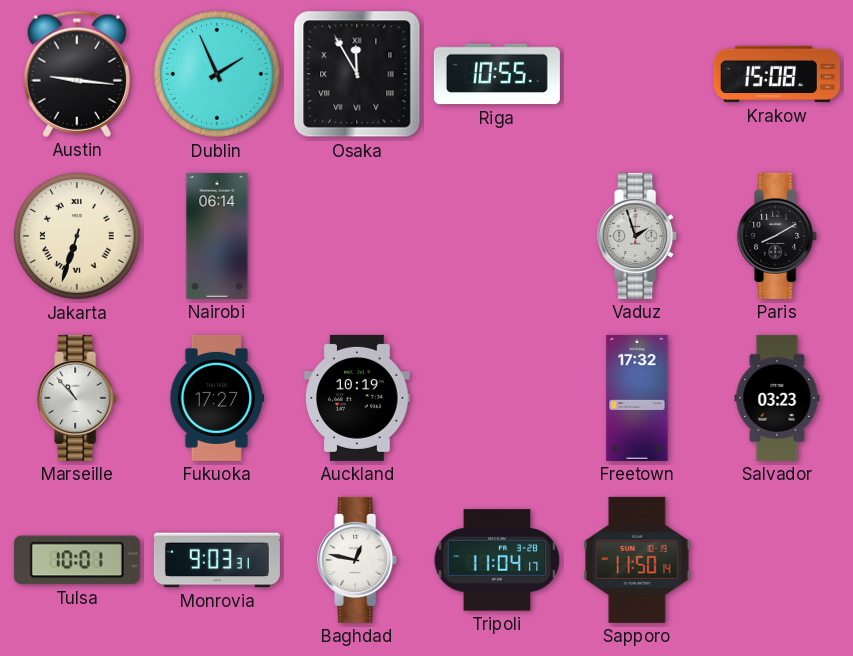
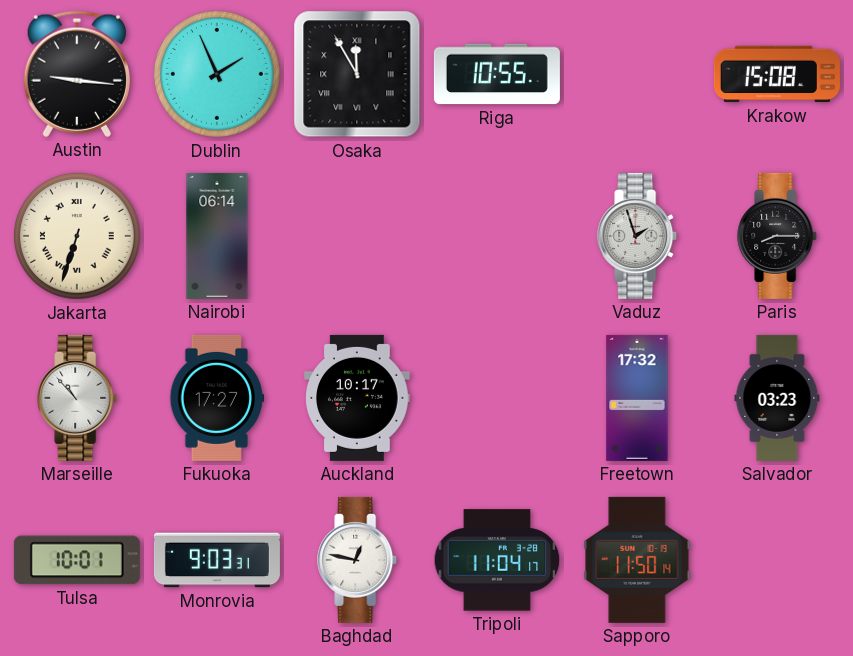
Paris: 8:10 -> 8:15
Auckland: 10:19 -> 10:17
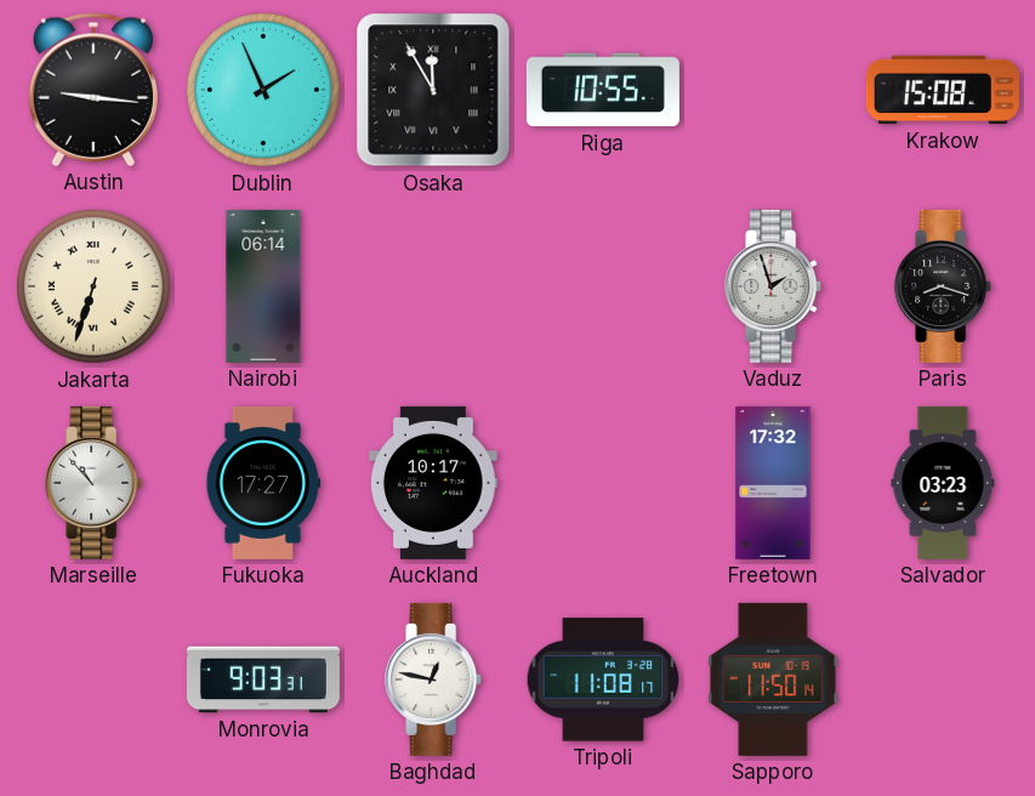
Paris: 8:15 -> 8:18
Tulsa: 10:01 -> none
Tripoli: 11:04 -> 11:08
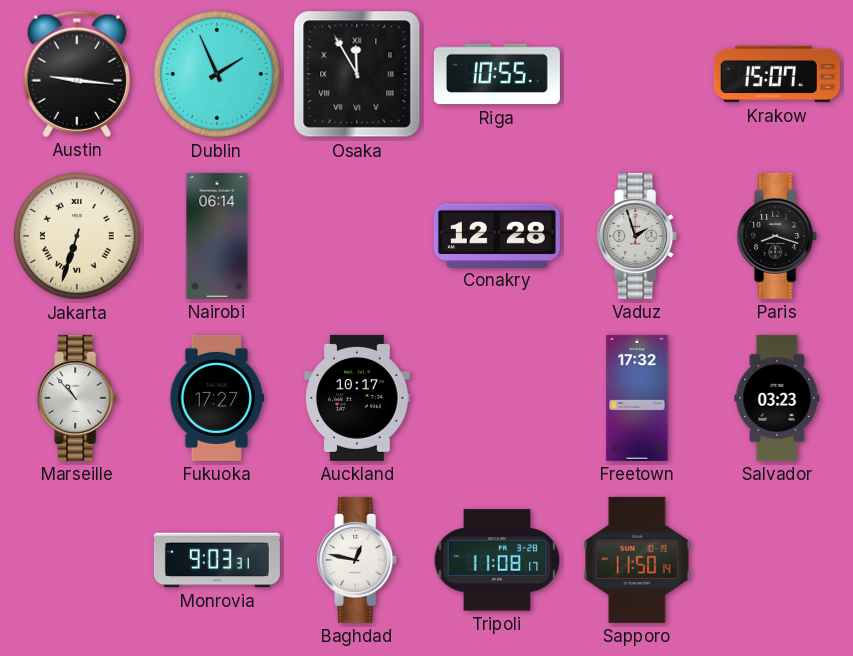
Krakow: 15:08 -> 15:07
Conakry: none -> 12:28
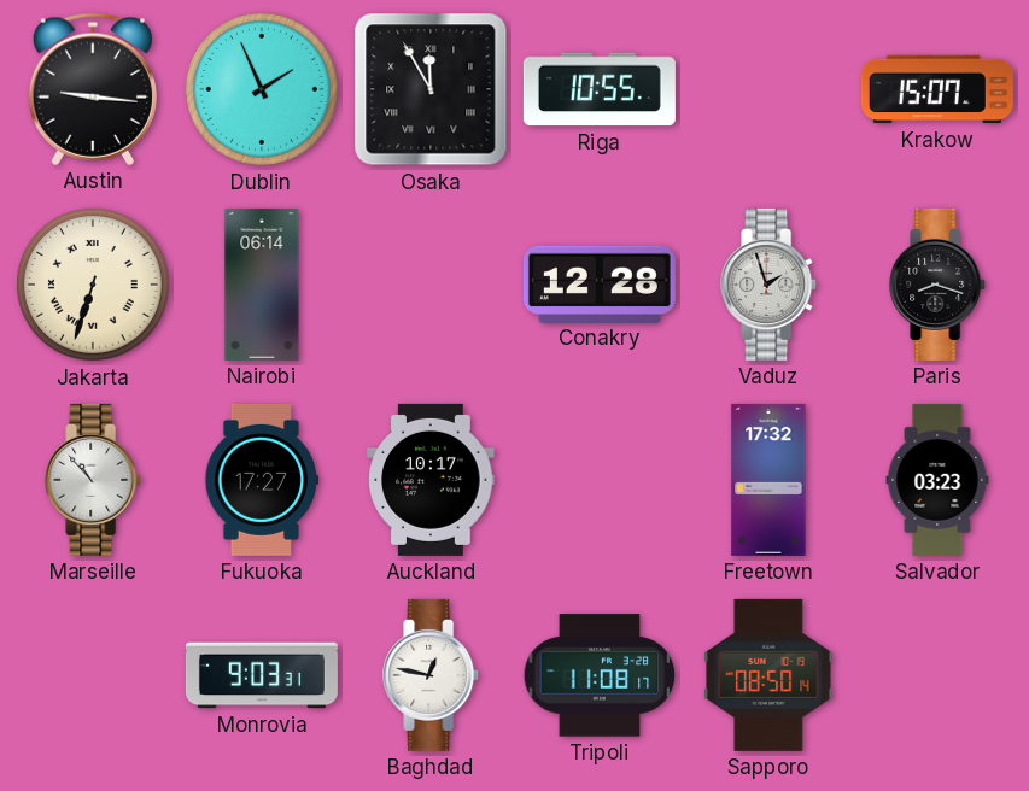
Sapporo: 11:50 -> 08:50
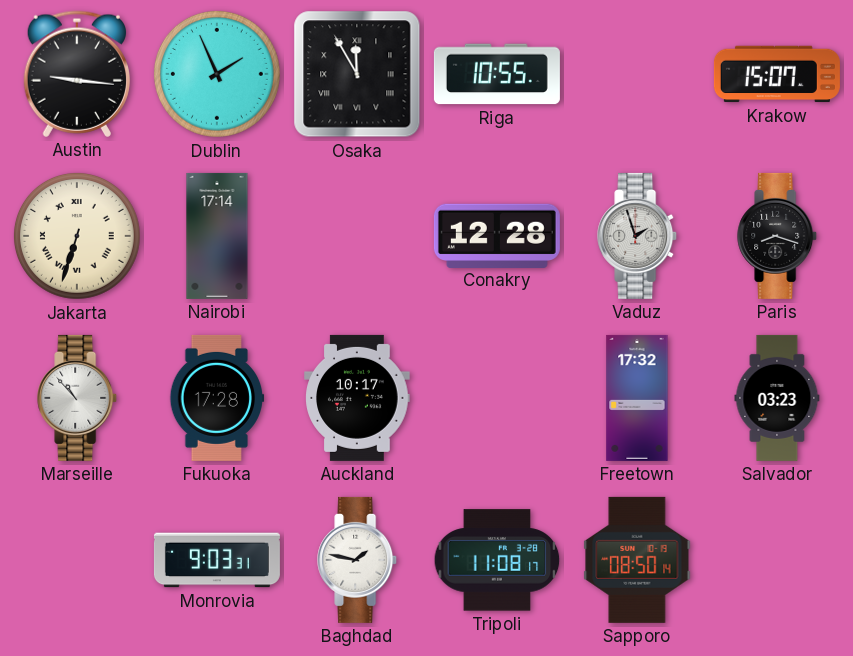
Nairobi: 06:14 -> 17:14
Fukuoka: 17:27 -> 17:28
Baghdad: 12:47 -> 1:47
